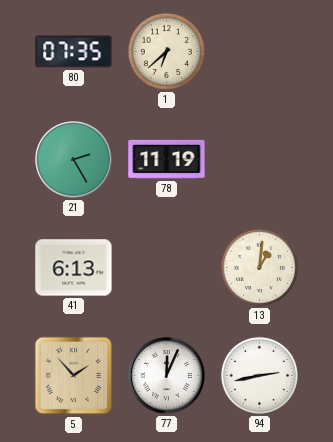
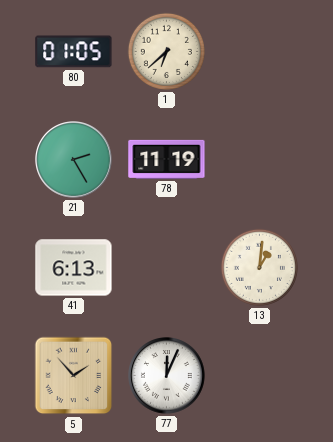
80: 07:35 -> 01:05
94: 2:43 -> none
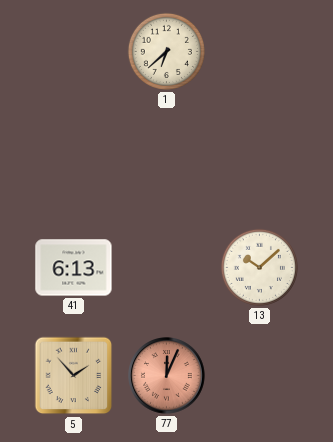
80: 01:05 -> none
21: 2:25 -> none
78: 11:19 -> none
13: 1:01 -> 10:08
77 dial: white -> salmon
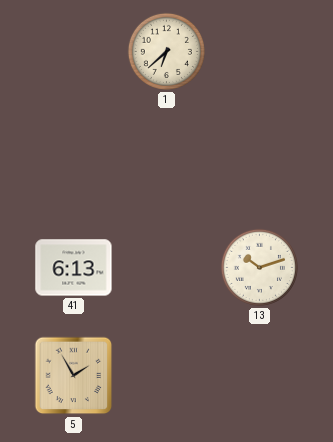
13: 10:08 -> 10:12
5: 1:53 -> 1:55
77: 12:04 -> none
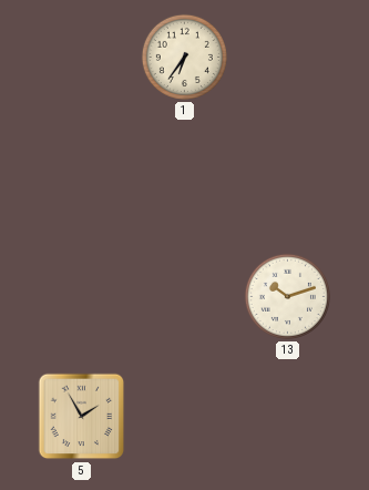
1: 6:38 -> 6:36
41: 6:13 -> none
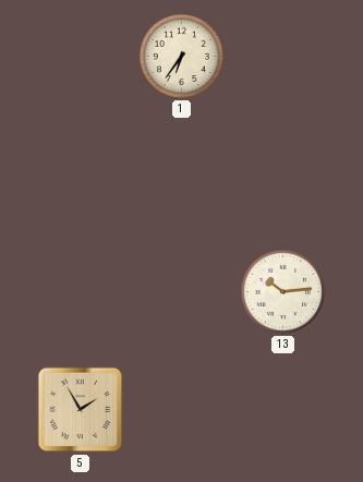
13: 10:12 -> 10:14
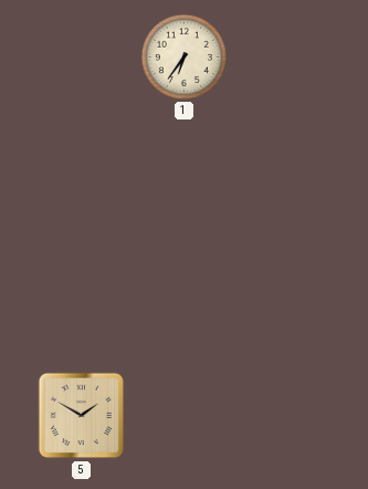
13: 10:14 -> none
5: 1:55 -> 1:50
